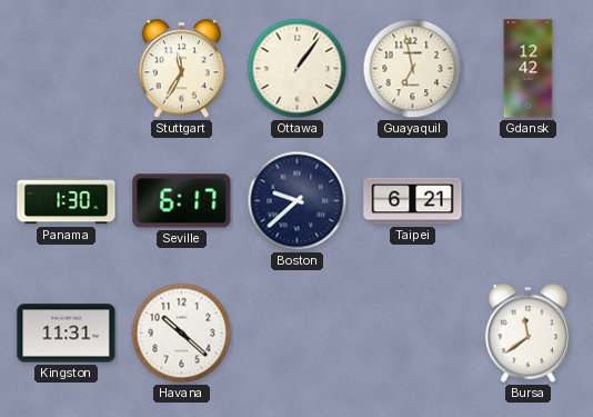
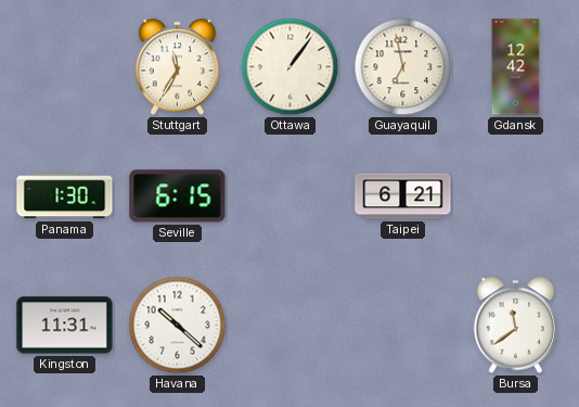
Seville: 6:17 -> 6:15
Boston: 9:38 -> none
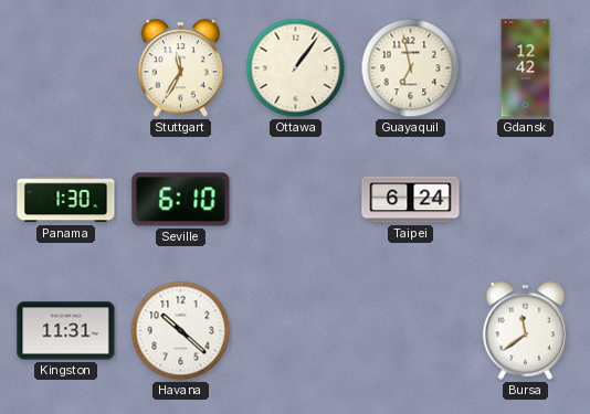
Seville: 6:15 -> 6:10
Taipei: 6:21 -> 6:24
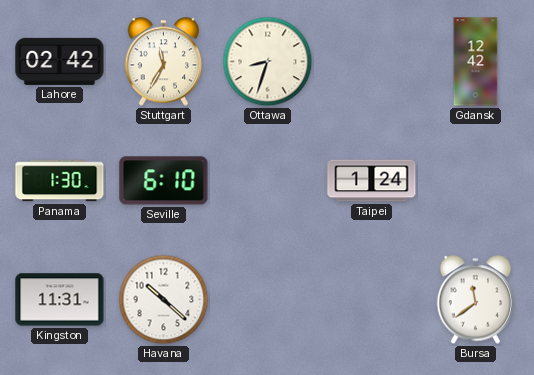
Lahore: none -> 02:42
Ottawa: 1:06 -> 8:33
Guayaquil: 6:58 -> none
Taipei: 6:24 -> 1:24
